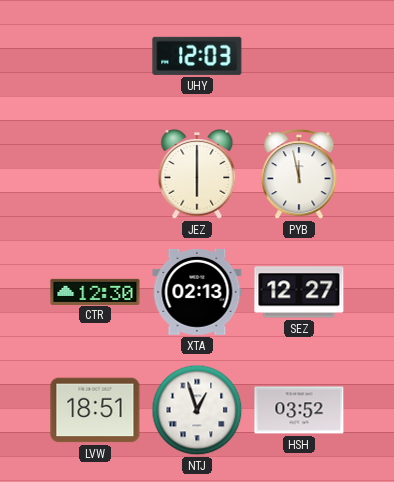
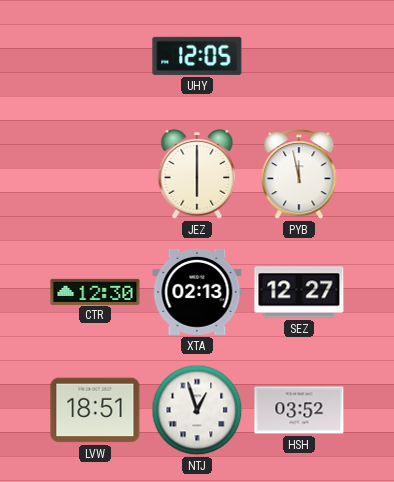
UHY: 12:03 -> 12:05
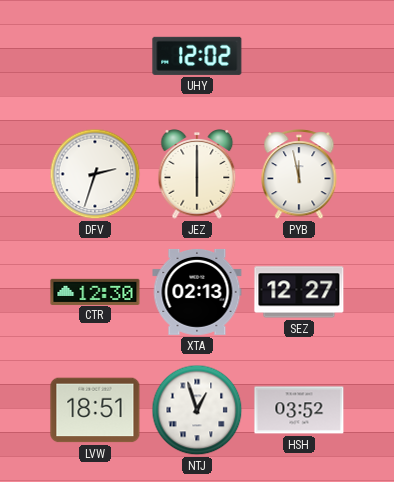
UHY: 12:05 -> 12:02
DFV: none -> 2:33
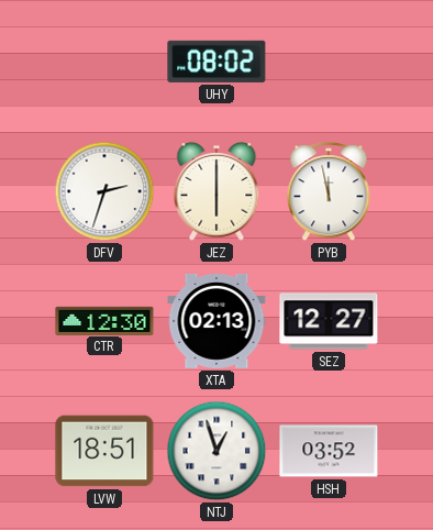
UHY: 12:02 -> 08:02
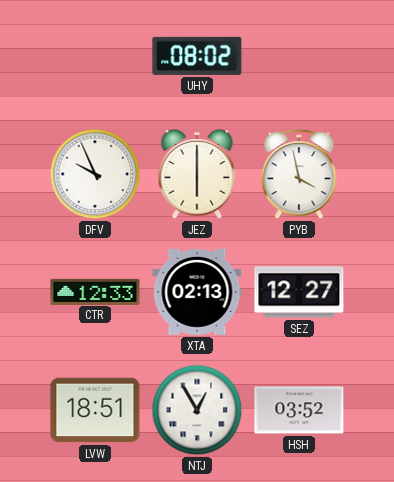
DFV: 2:33 -> 9:56
PYB: 11:58 -> 3:58
CTR: 12:30 -> 12:33
NTJ: 12:57 -> 12:55
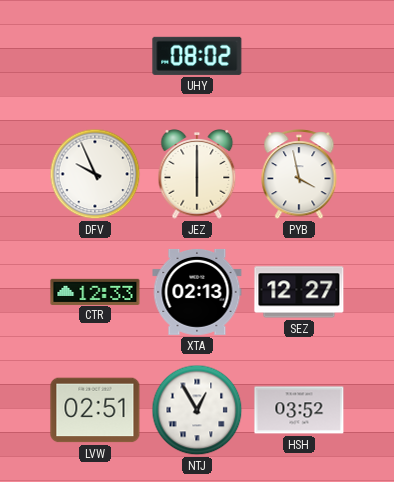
LVW: 18:51 -> 02:51
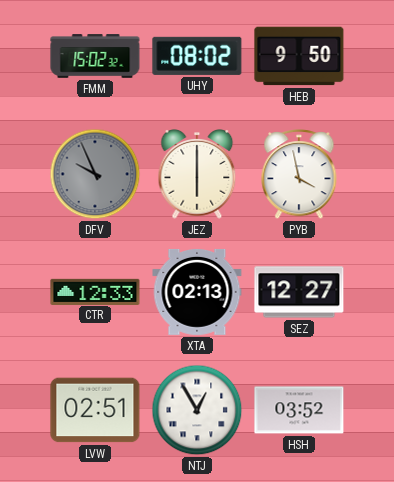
FMM: none -> 15:02
HEB: none -> 9:50
DFV dial: white -> grey
